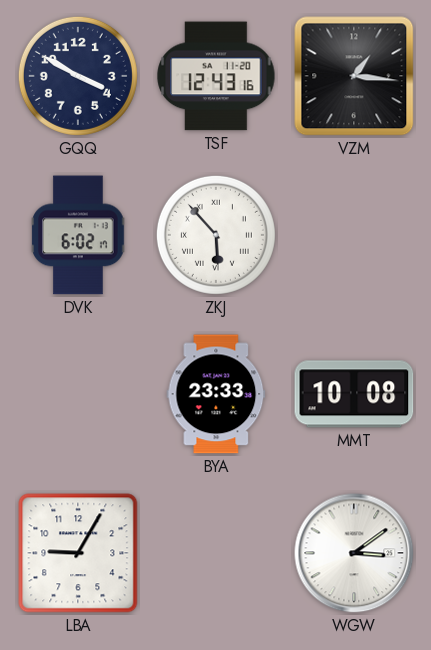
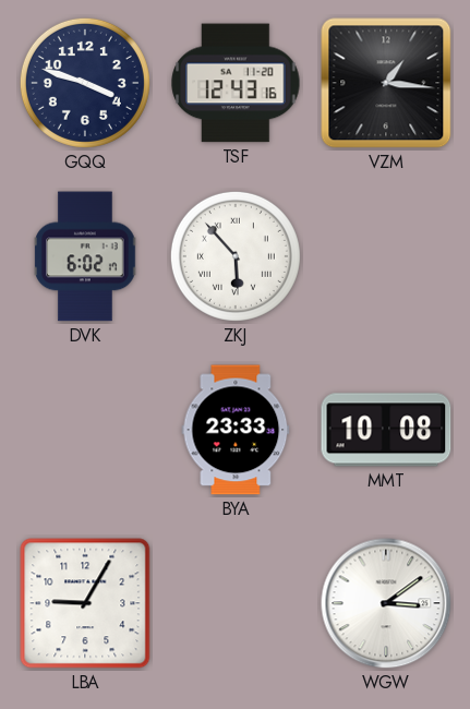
GQQ: 3:50 -> 3:48
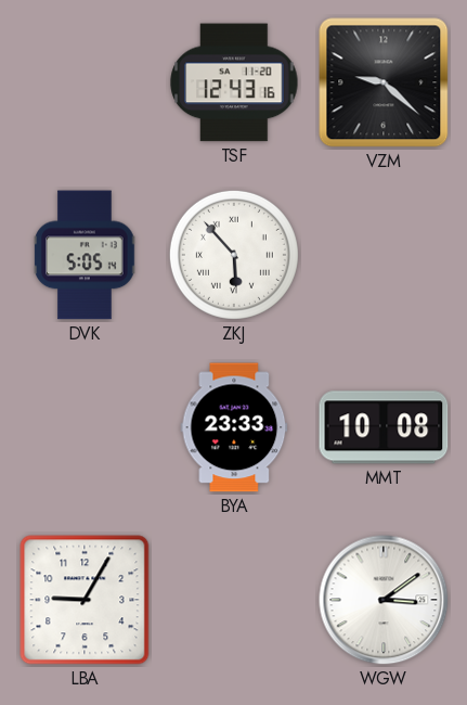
GQQ: 3:48 -> none
VZM: 1:16 -> 9:22
DVK: 6:02 -> 5:05
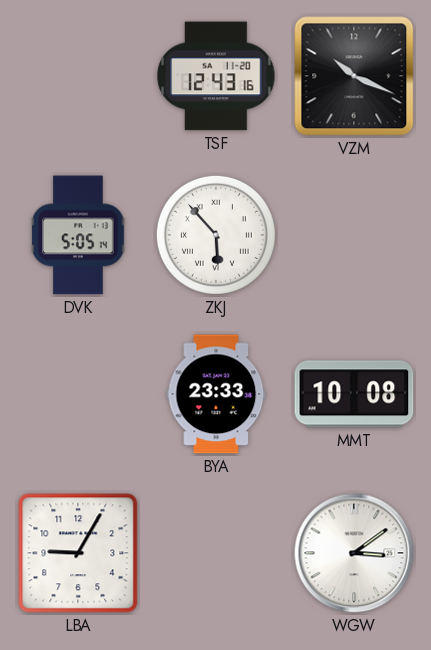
VZM: 9:22 -> 10:19
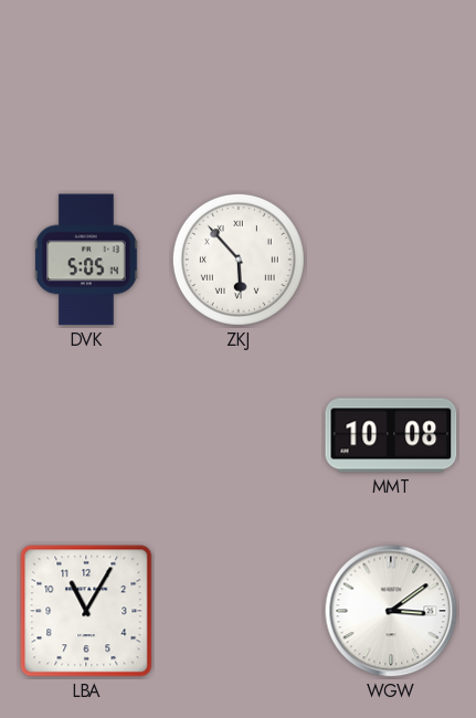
TSF: 12:43 -> none
VZM: 10:19 -> none
BYA: 23:33 -> none
LBA: 9:05 -> 11:05
